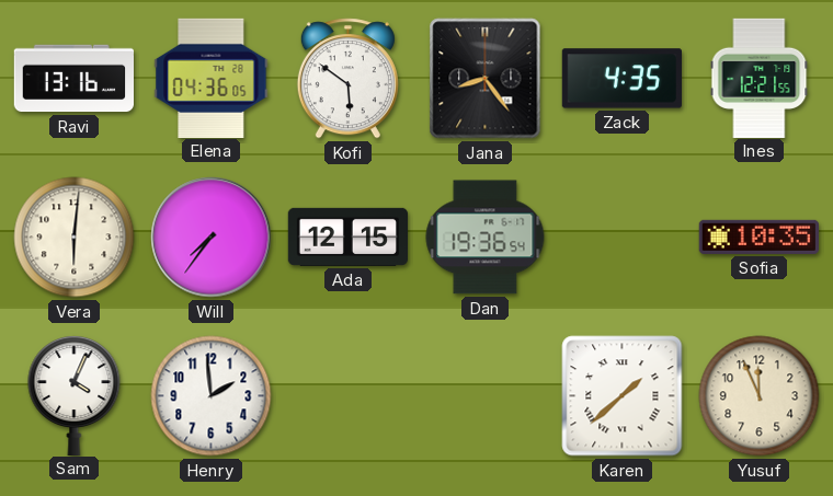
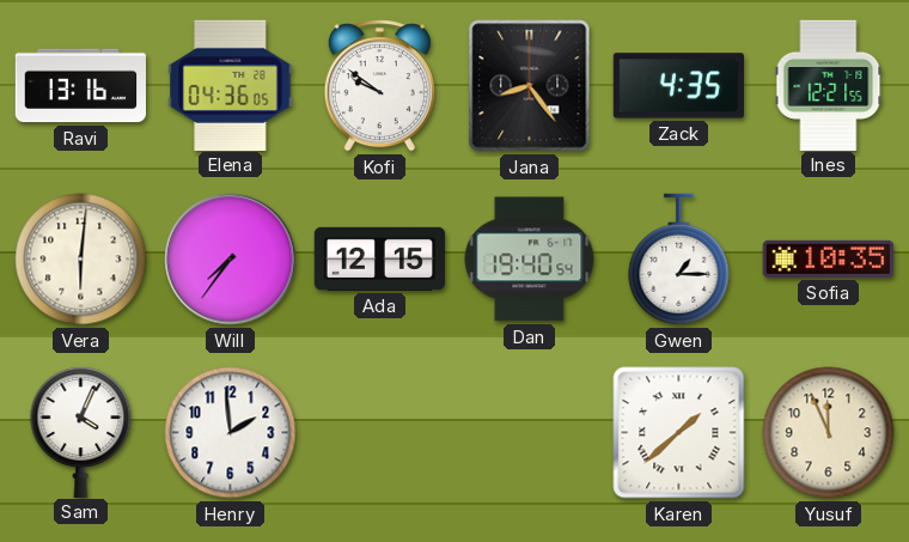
Kofi: 5:51 -> 9:51
Dan: 19:36 -> 19:40
Gwen: none -> 1:15
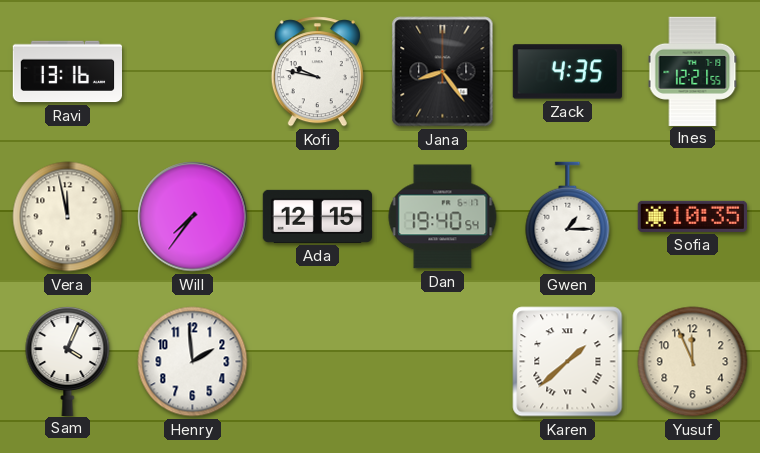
Elena: 04:36 -> none
Kofi: 9:51 -> 9:47
Vera: 6:01 -> 11:58
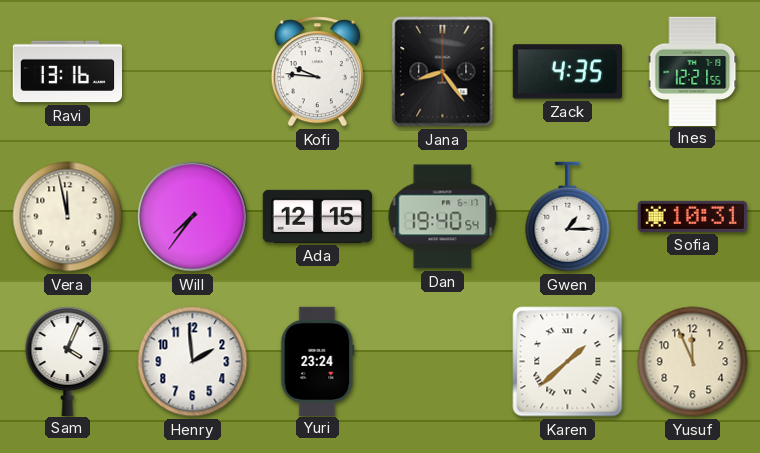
Kofi: 9:47 -> 9:46
Sofia: 10:35 -> 10:31
Yuri: none -> 23:24
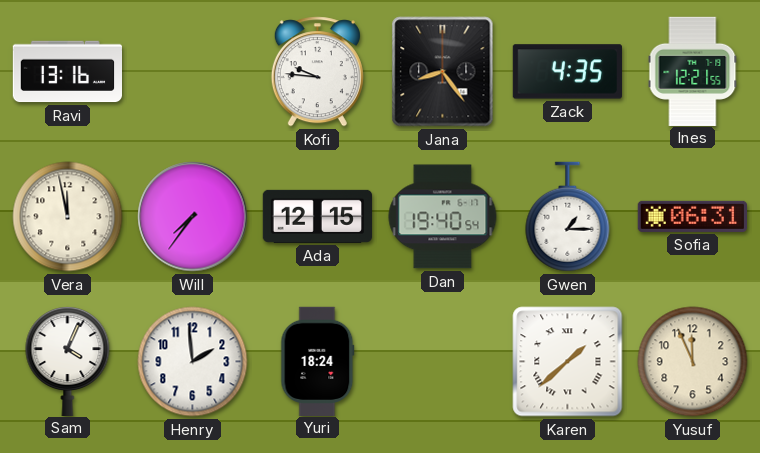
Sofia: 10:31 -> 06:31
Yuri: 23:24 -> 18:24
